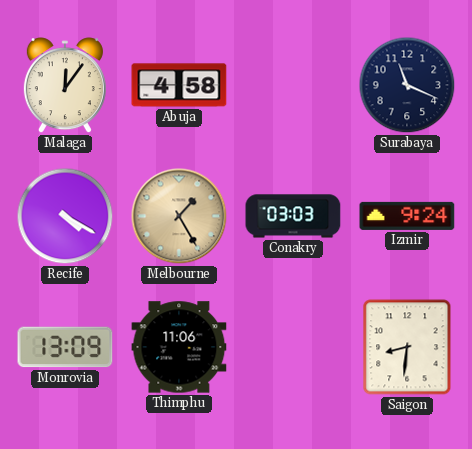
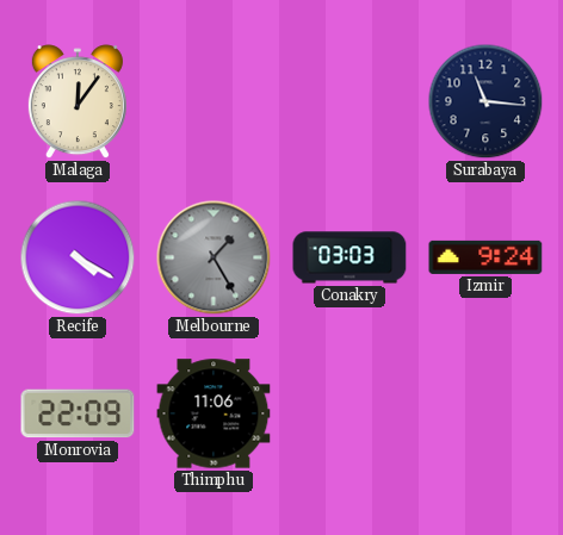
Abuja: 4:58 -> none
Surabaya: 11:19 -> 11:16
Melbourne dial: champagne -> grey
Monrovia: 13:09 -> 22:09
Saigon: 8:31 -> none
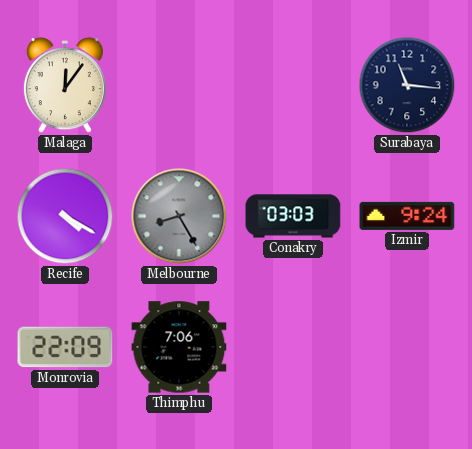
Melbourne: 1:25 -> 8:25
Thimphu: 11:06 -> 7:06
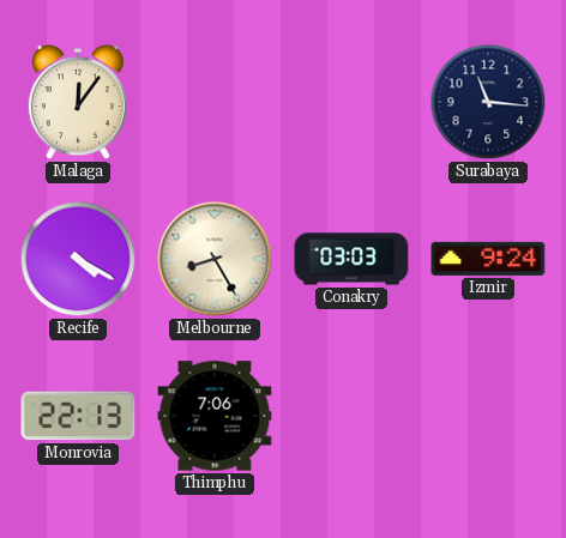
Melbourne dial: grey -> cream
Monrovia: 22:09 -> 22:13
